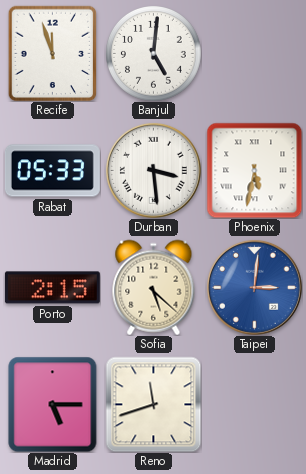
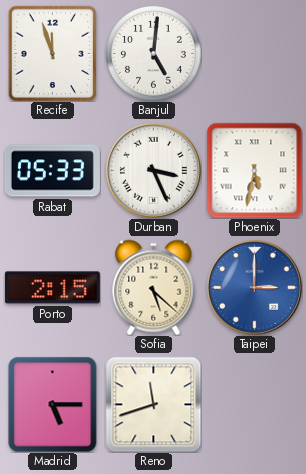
Durban: 3:29 -> 3:26
Taipei: 3:01 -> 3:00
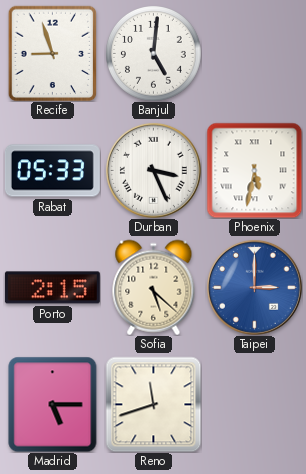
Recife: 11:57 -> 8:57
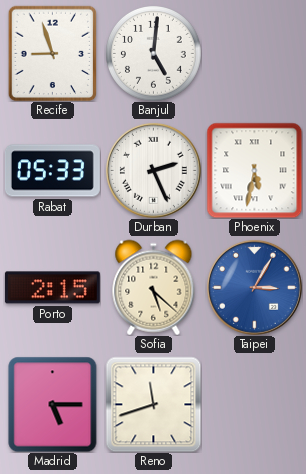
Durban: 3:26 -> 2:26
Taipei: 3:00 -> 3:05
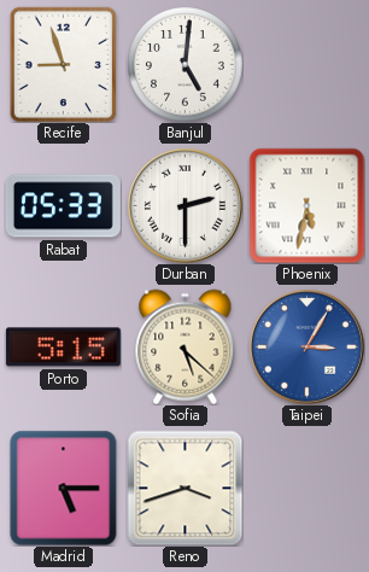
Durban: 2:26 -> 2:30
Porto: 2:15 -> 5:15
Reno: 11:42 -> 3:42
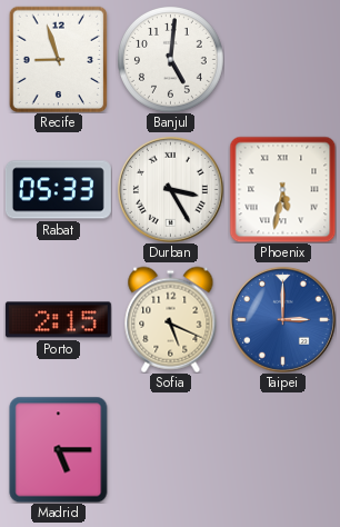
Durban: 2:30 -> 3:25
Porto: 5:15 -> 2:15
Sofia: 5:22 -> 5:19
Taipei: 3:05 -> 3:00
Reno: 3:42 -> none
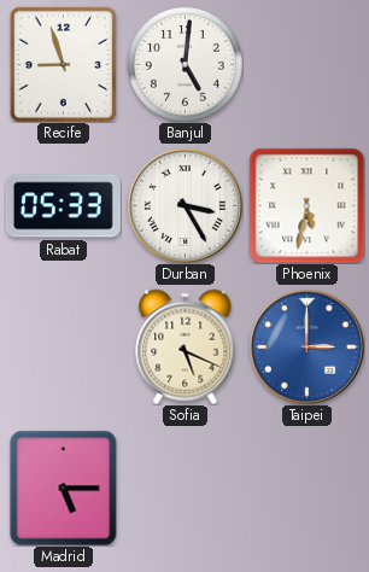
Porto: 2:15 -> none
